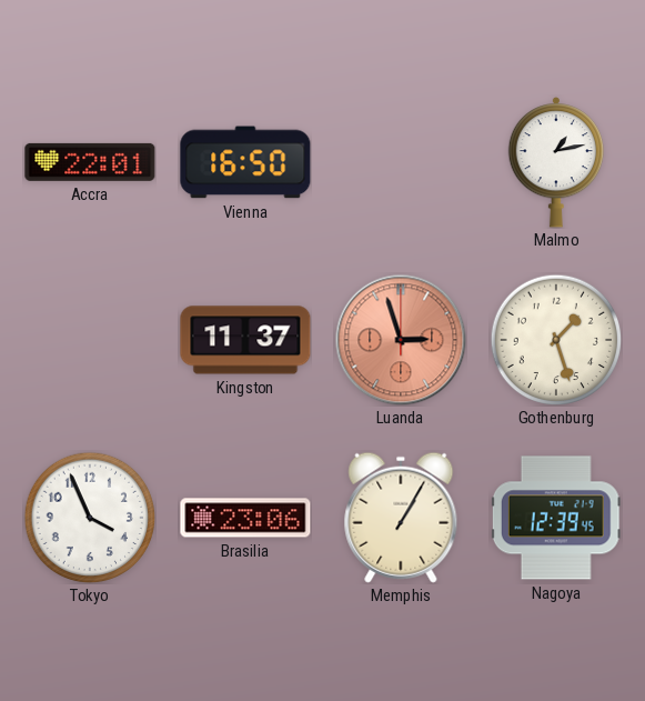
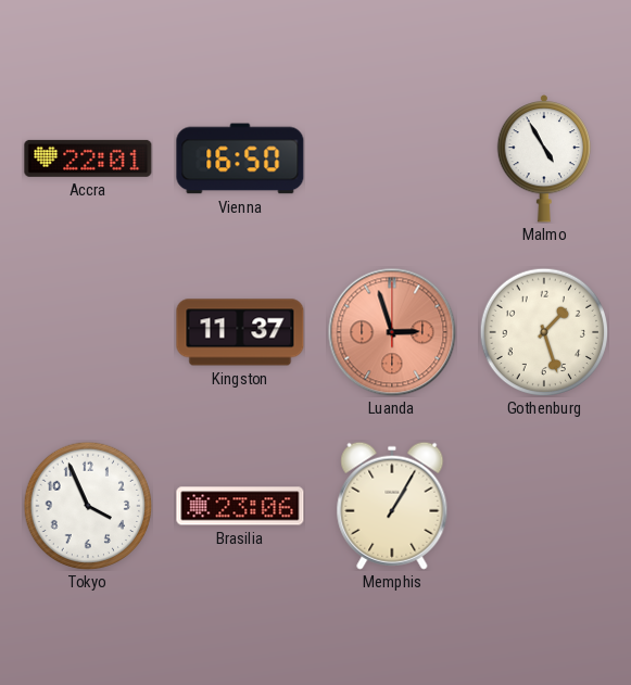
Malmo: 1:13 -> 4:55
Nagoya: 12:39 -> none
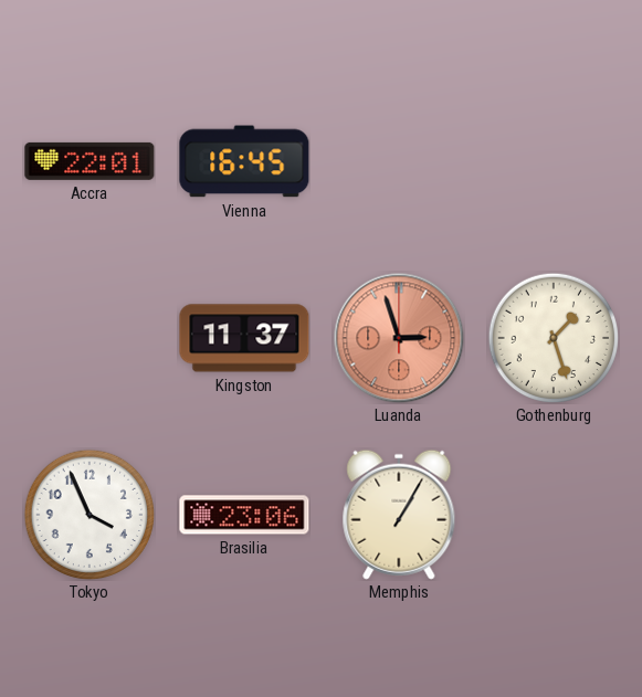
Vienna: 16:50 -> 16:45
Malmo: 4:55 -> none
